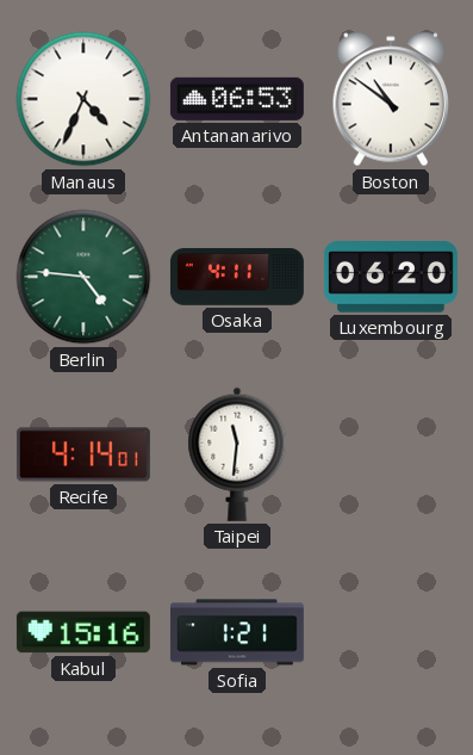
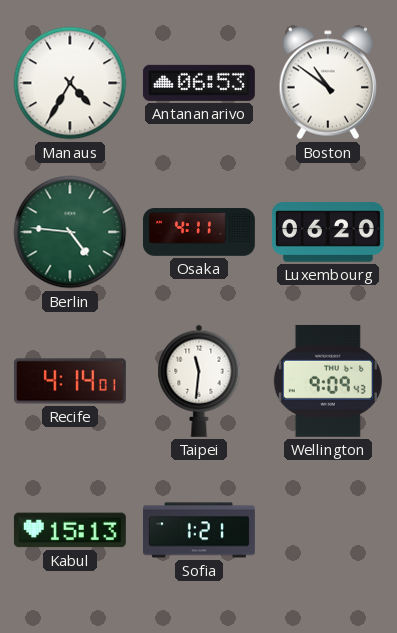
Manaus: 4:34 -> 4:35
Wellington: none -> 9:09
Kabul: 15:16 -> 15:13
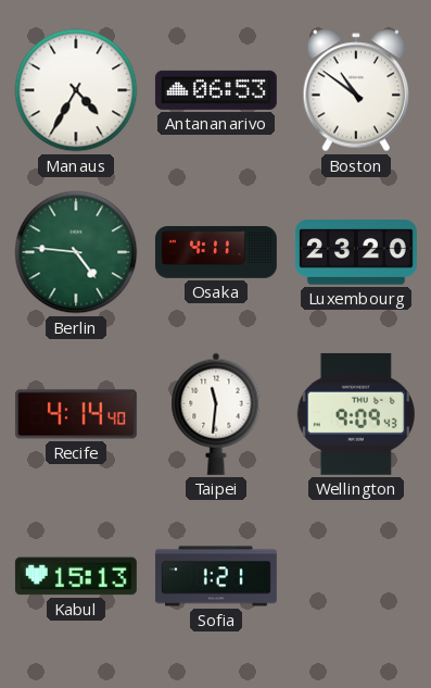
Luxembourg: 06:20 -> 23:20
Recife: 4:14:01 -> 4:14:40
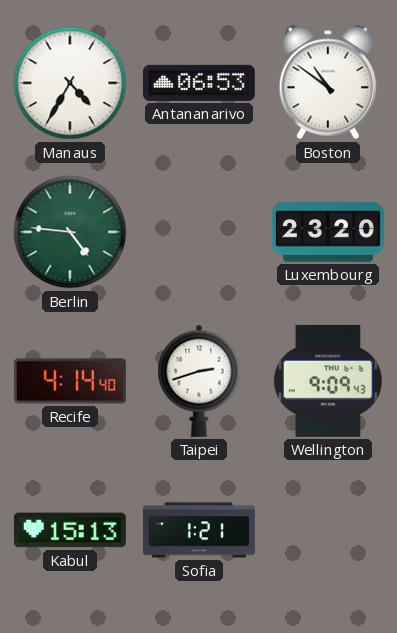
Osaka: 4:11 -> none
Taipei: 11:31 -> 2:42
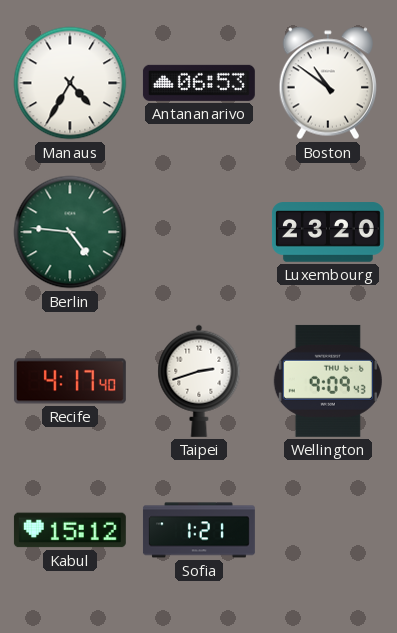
Recife: 4:14 -> 4:17
Kabul: 15:13 -> 15:12
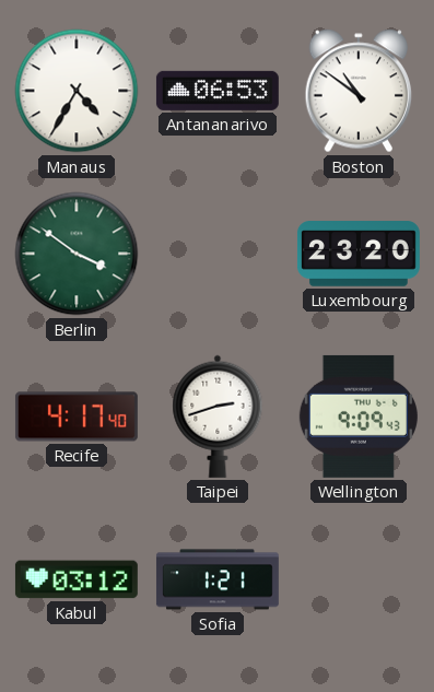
Berlin: 4:46 -> 3:51
Kabul: 15:12 -> 03:12
